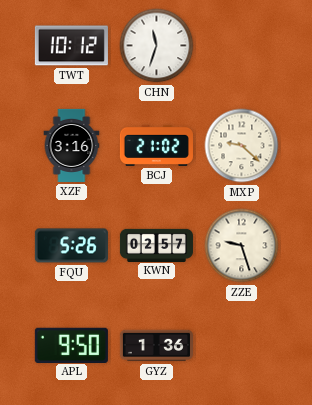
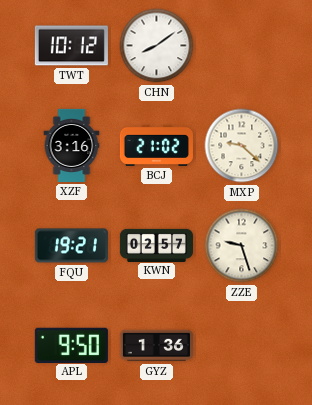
CHN: 11:33 -> 8:09
FQU: 5:26 -> 19:21
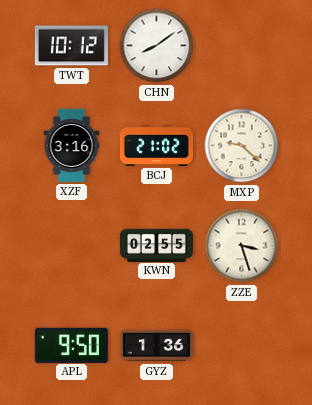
FQU: 19:21 -> none
KWN: 02:57 -> 02:55
ZZE: 9:27 -> 3:27
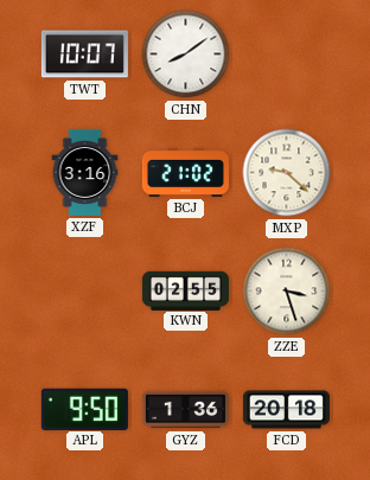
TWT: 10:12 -> 10:07
FCD: none -> 20:18
